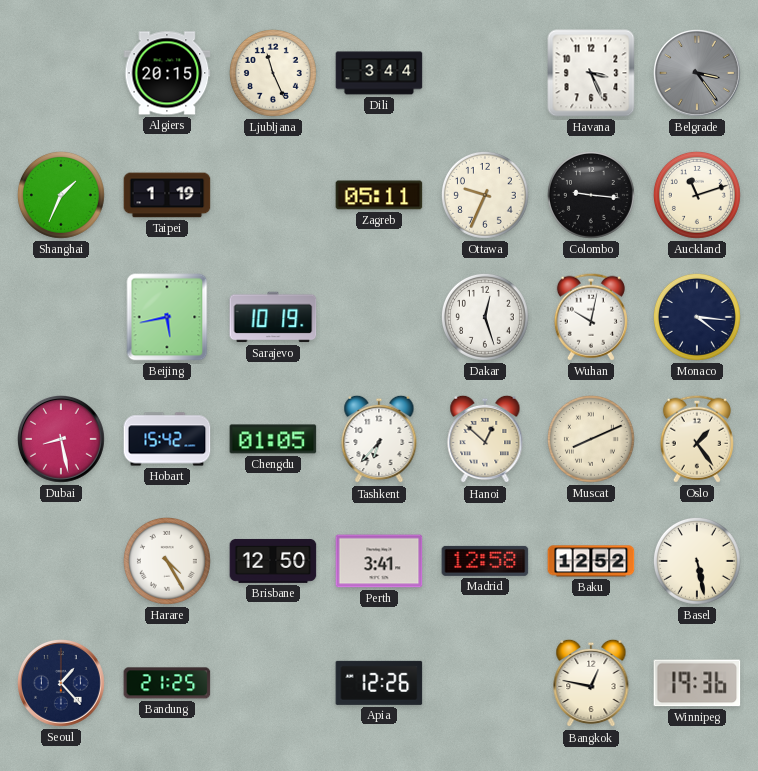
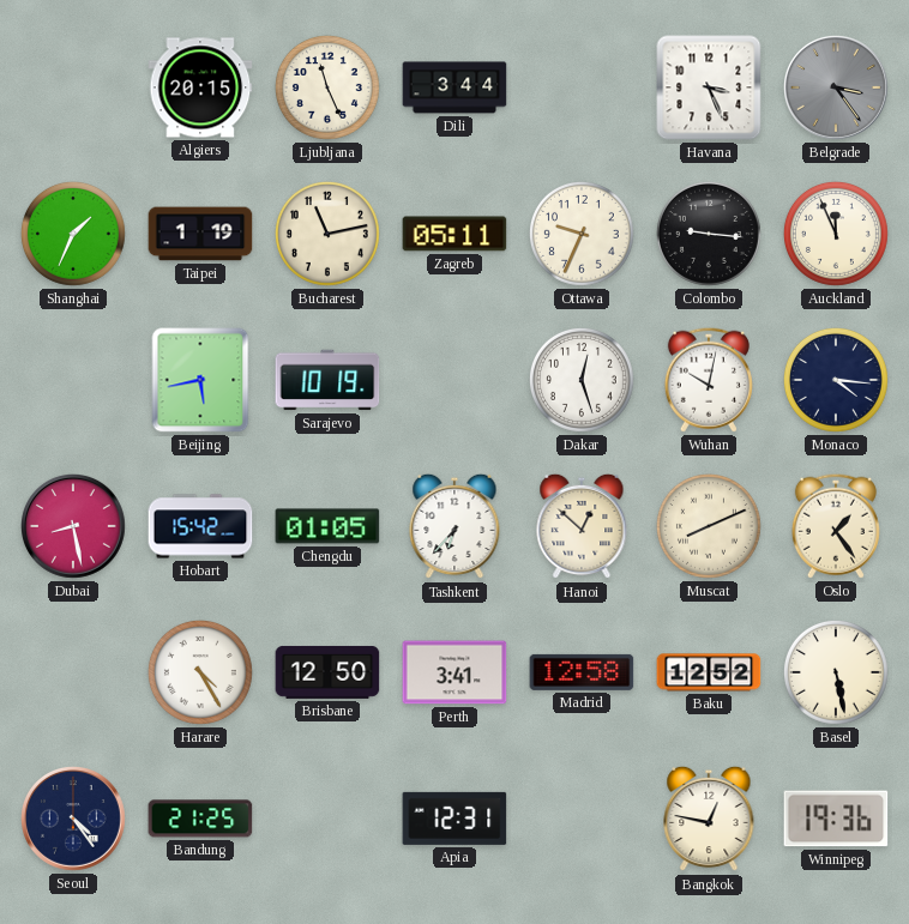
Bucharest: none -> 11:13
Auckland: 11:12 -> 11:56
Seoul: 1:23 -> 4:24
Apia: 12:26 -> 12:31
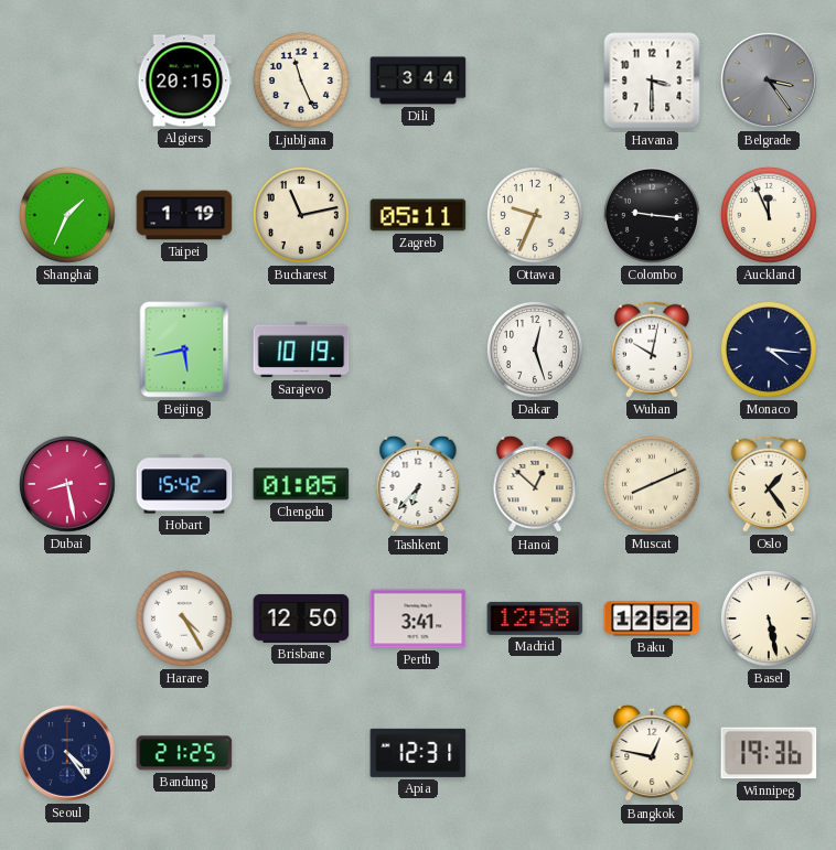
Havana: 3:26 -> 3:30
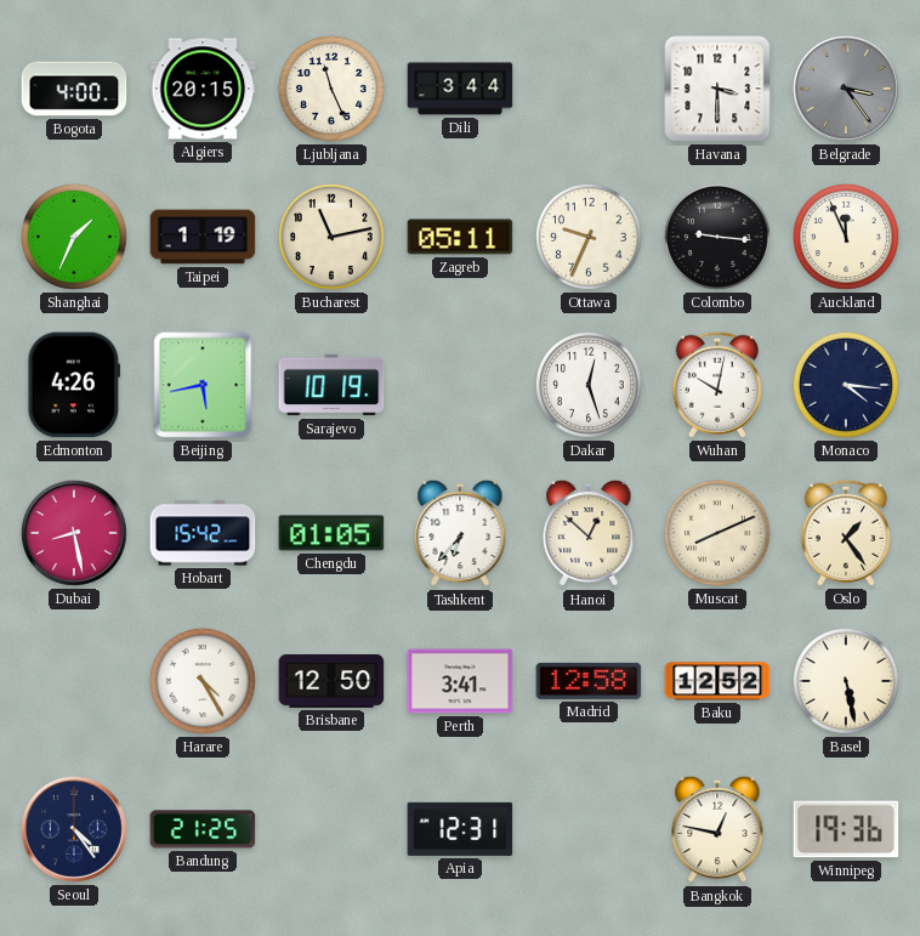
Bogota: none -> 4:00
Edmonton: none -> 4:26
